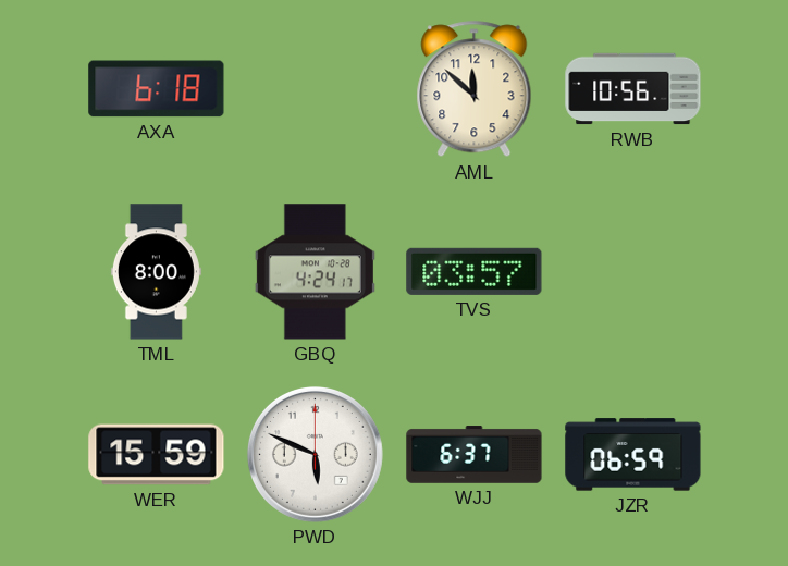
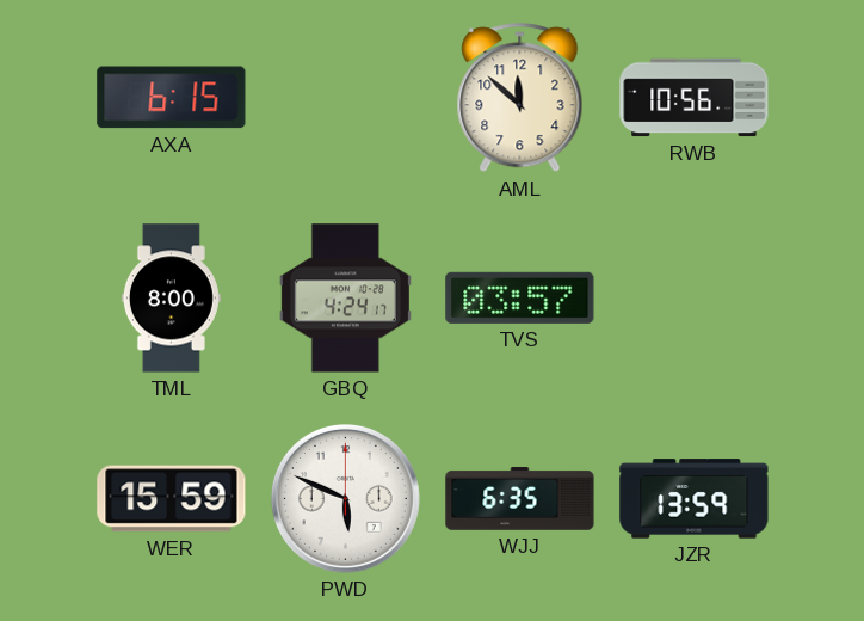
AXA: 6:18 -> 6:15
WJJ: 6:37 -> 6:35
JZR: 06:59 -> 13:59
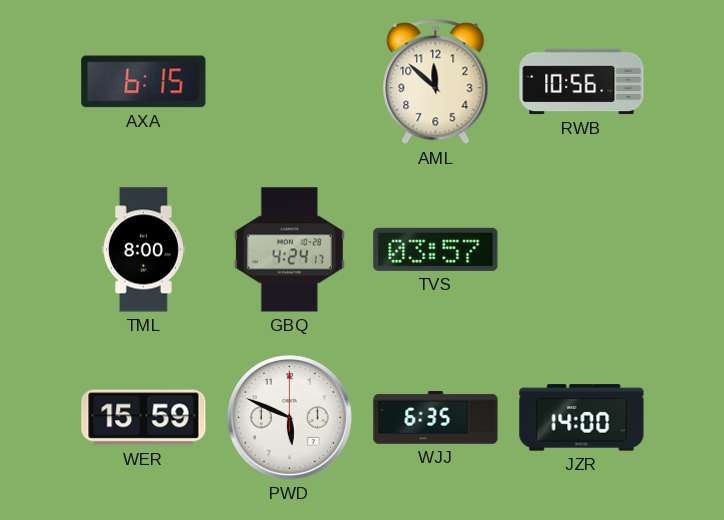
JZR: 13:59 -> 14:00
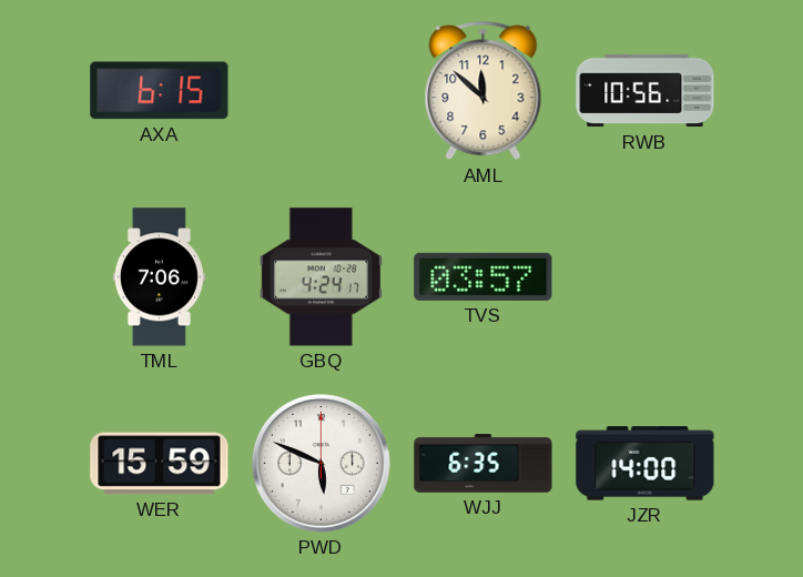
TML: 8:00 -> 7:06
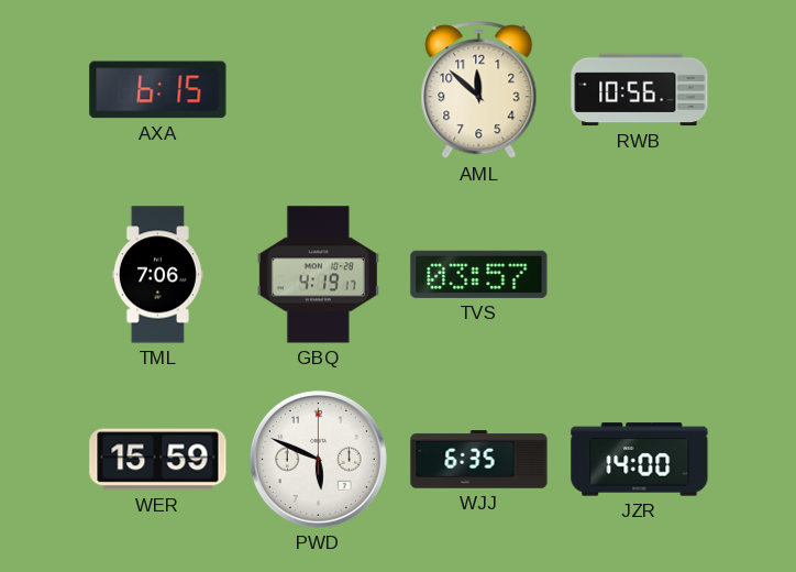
GBQ: 4:24 -> 4:19
